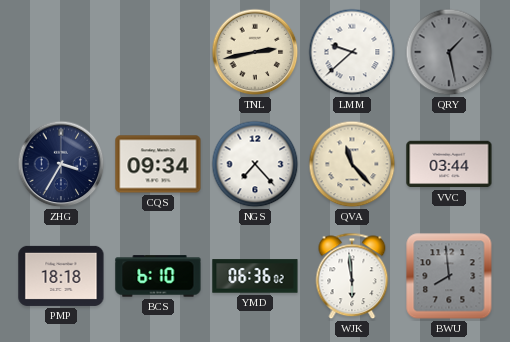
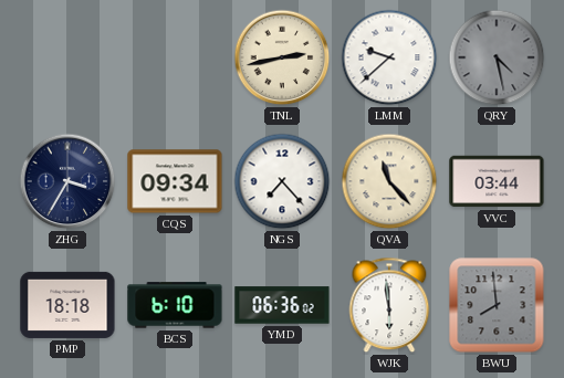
QRY: 1:28 -> 4:28
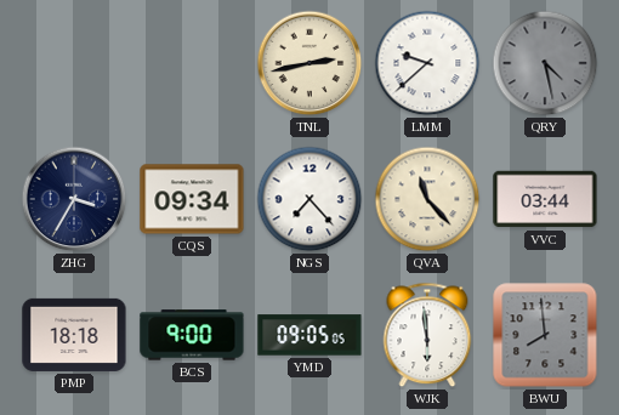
BCS: 6:10 -> 9:00
YMD: 06:36 -> 09:05
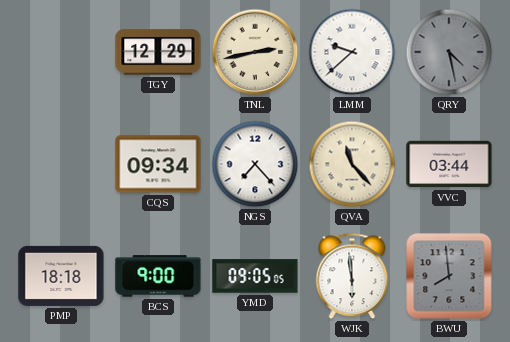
TGY: none -> 12:29
ZHG: 3:35 -> none
